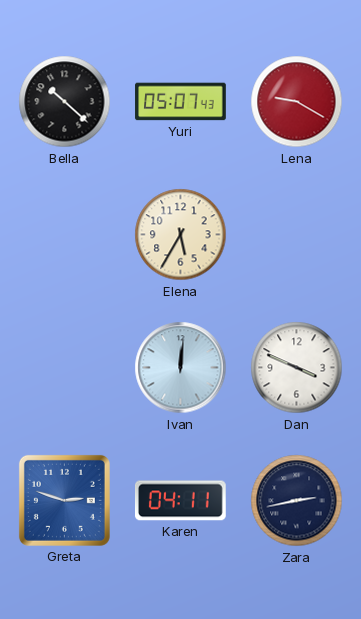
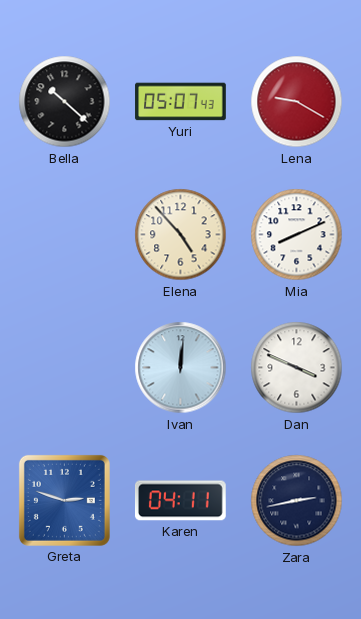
Elena: 5:35 -> 4:53
Mia: none -> 8:11
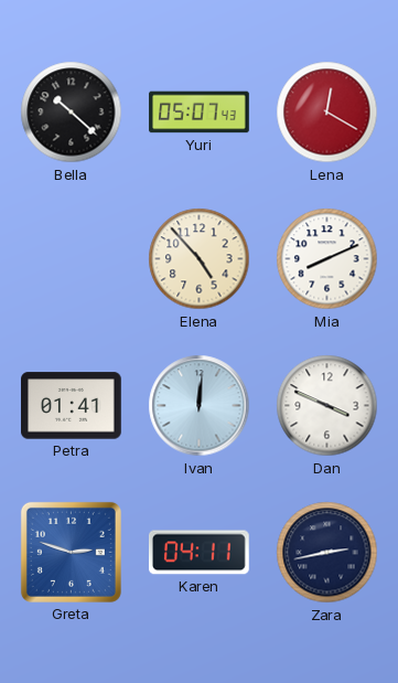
Lena: 9:20 -> 12:20
Petra: none -> 01:41
